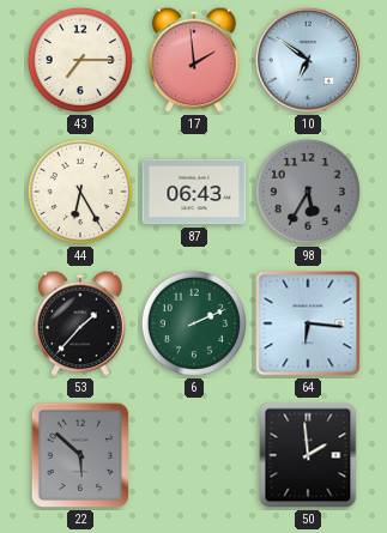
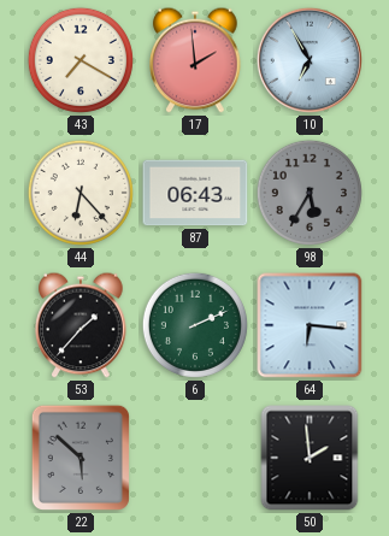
43: 7:15 -> 7:20
10: 6:51 -> 6:55
44: 6:25 -> 6:23
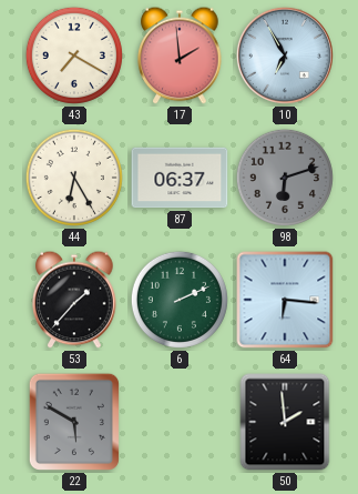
44: 6:23 -> 6:25
87: 06:43 -> 06:37
98: 5:35 -> 6:12
22: 5:52 -> 5:50
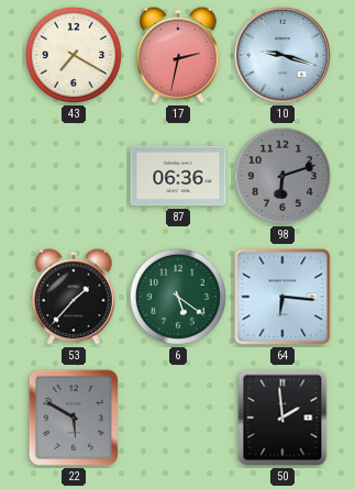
17: 1:59 -> 2:32
10: 6:55 -> 9:18
44: 6:25 -> none
87: 06:37 -> 06:36
6: 2:11 -> 5:21
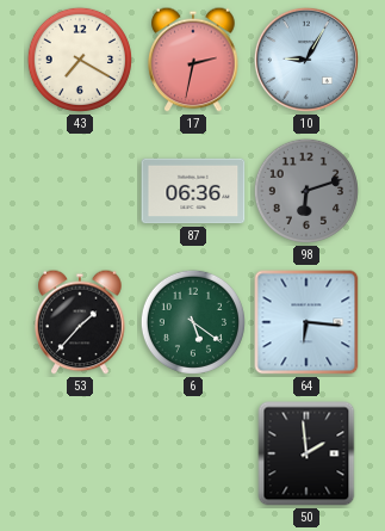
10: 9:18 -> 9:05
22: 5:50 -> none
